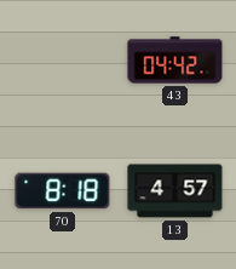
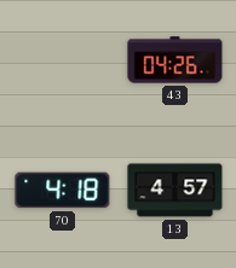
43: 04:42 -> 04:26
70: 8:18 -> 4:18
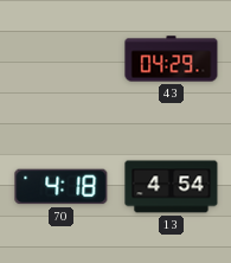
43: 04:26 -> 04:29
13: 4:57 -> 4:54
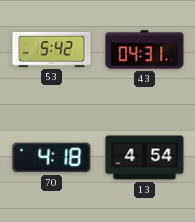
53: none -> 5:42
43: 04:29 -> 04:31
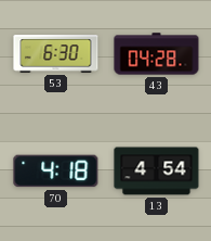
53: 5:42 -> 6:30
43: 04:31 -> 04:28
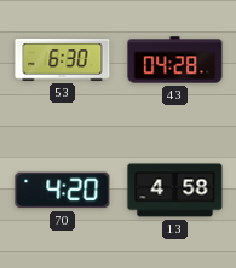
70: 4:18 -> 4:20
13: 4:54 -> 4:58
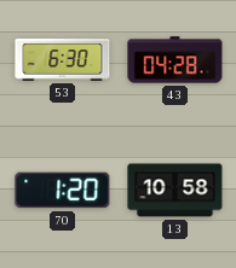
70: 4:20 -> 1:20
13: 4:58 -> 10:58
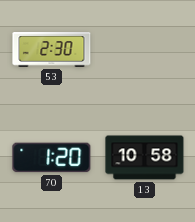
53: 6:30 -> 2:30
43: 04:28 -> none
